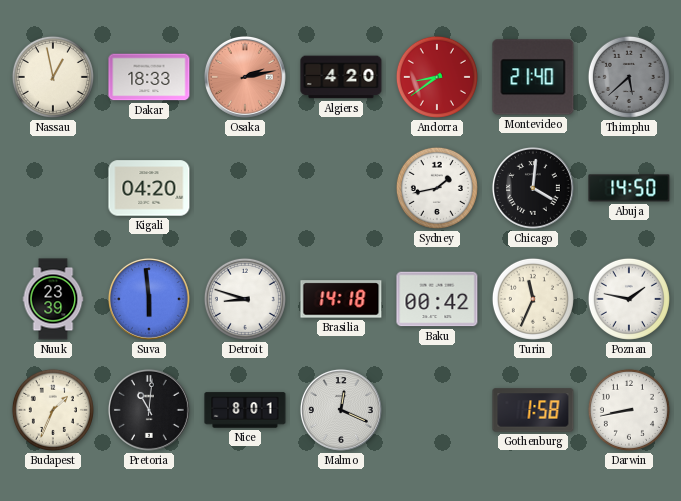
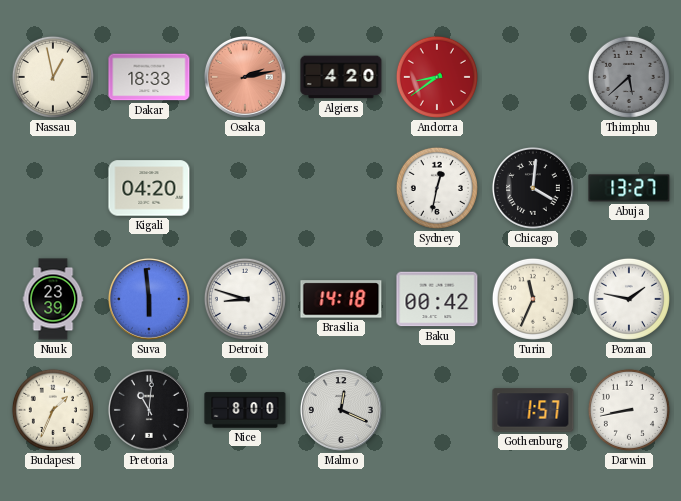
Montevideo: 21:40 -> none
Sydney: 1:43 -> 12:32
Abuja: 14:50 -> 13:27
Nice: 8:01 -> 8:00
Gothenburg: 1:58 -> 1:57
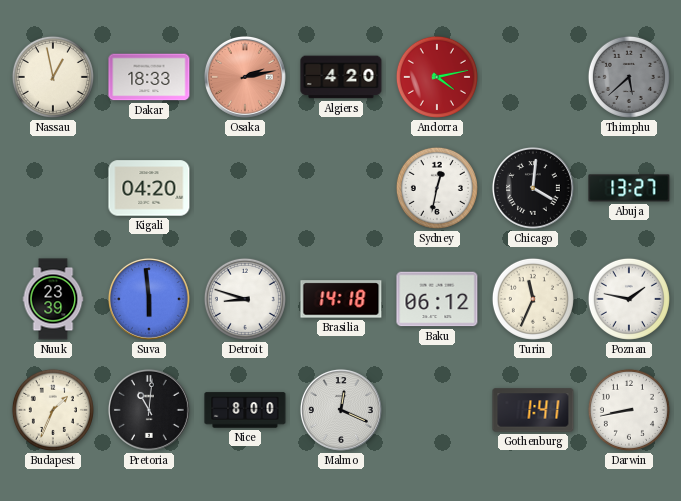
Andorra: 8:39 -> 4:13
Baku: 00:42 -> 06:12
Gothenburg: 1:57 -> 1:41
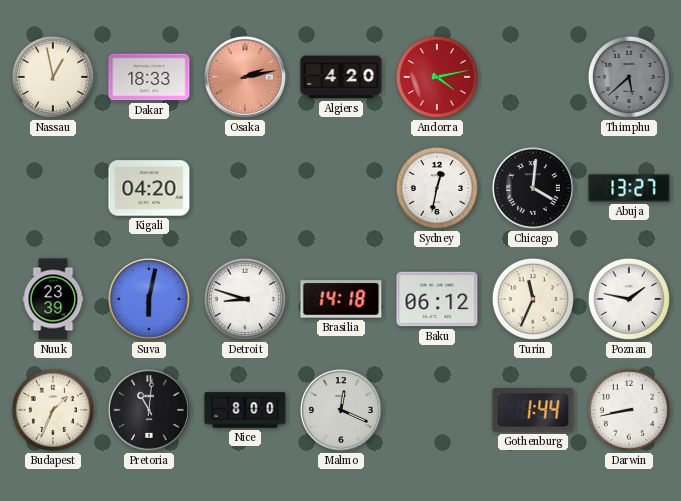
Suva: 5:59 -> 6:02
Gothenburg: 1:41 -> 1:44
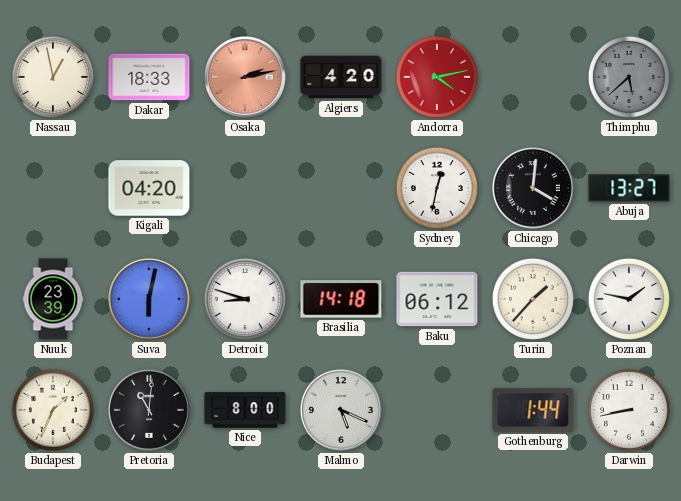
Turin: 11:34 -> 1:37
Malmo: 12:19 -> 5:19
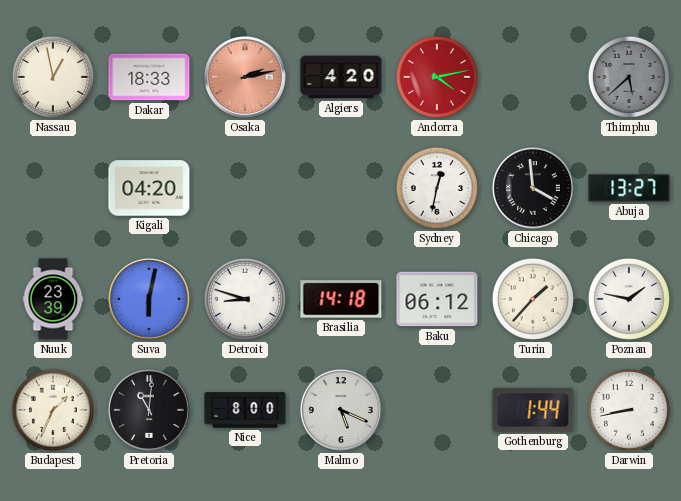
Chicago: 4:01 -> 3:59
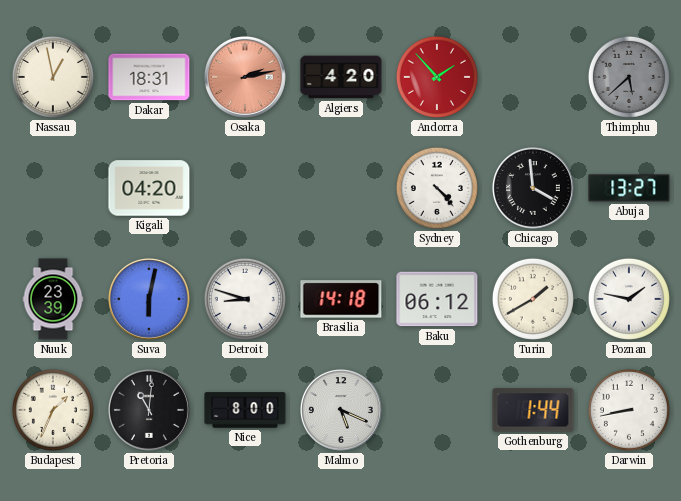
Dakar: 18:33 -> 18:31
Andorra: 4:13 -> 1:53
Sydney: 12:32 -> 4:23
Turin: 1:37 -> 1:40
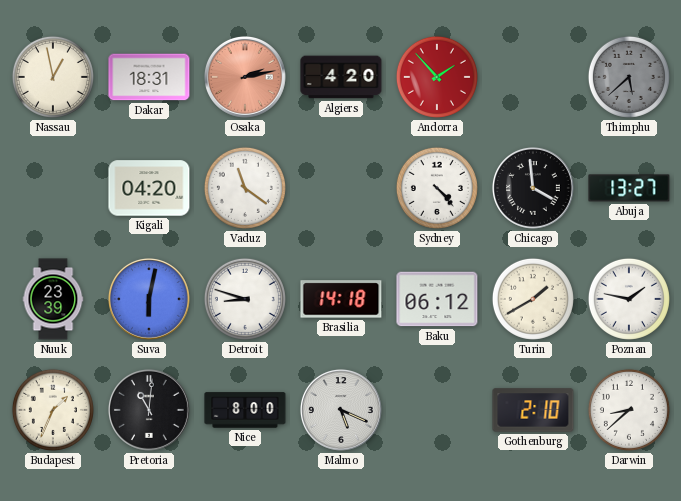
Vaduz: none -> 11:21
Gothenburg: 1:44 -> 2:10
Darwin: 8:43 -> 8:38
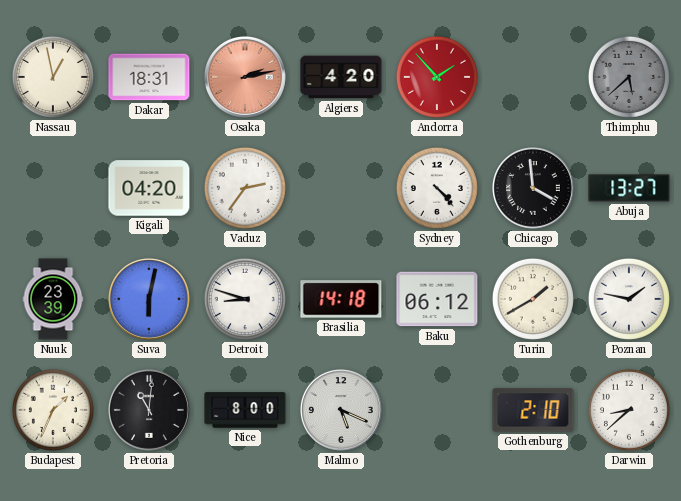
Vaduz: 11:21 -> 2:36
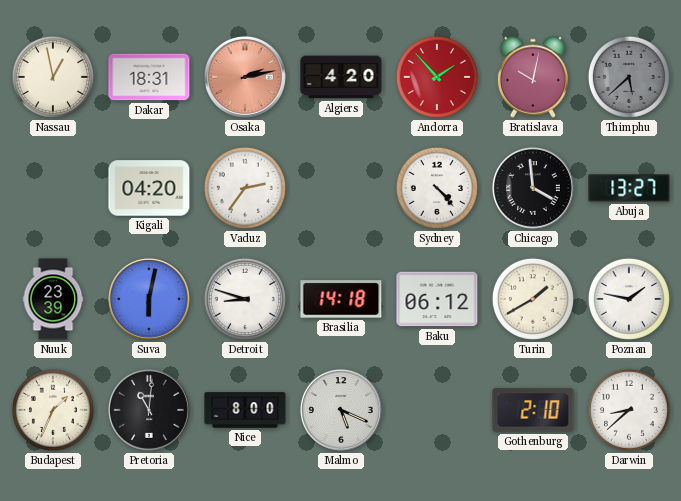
Bratislava: none -> 10:02
